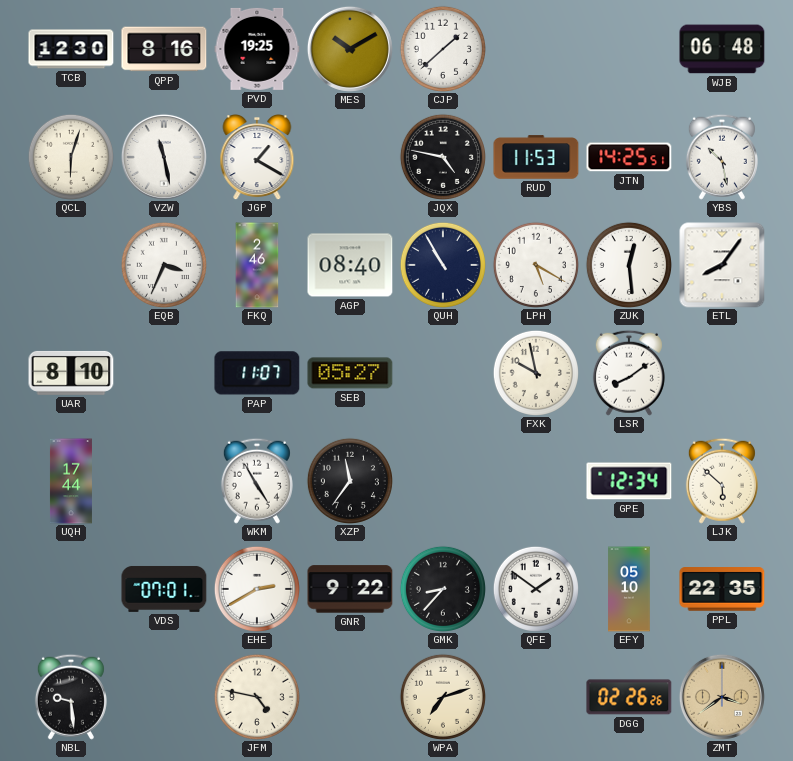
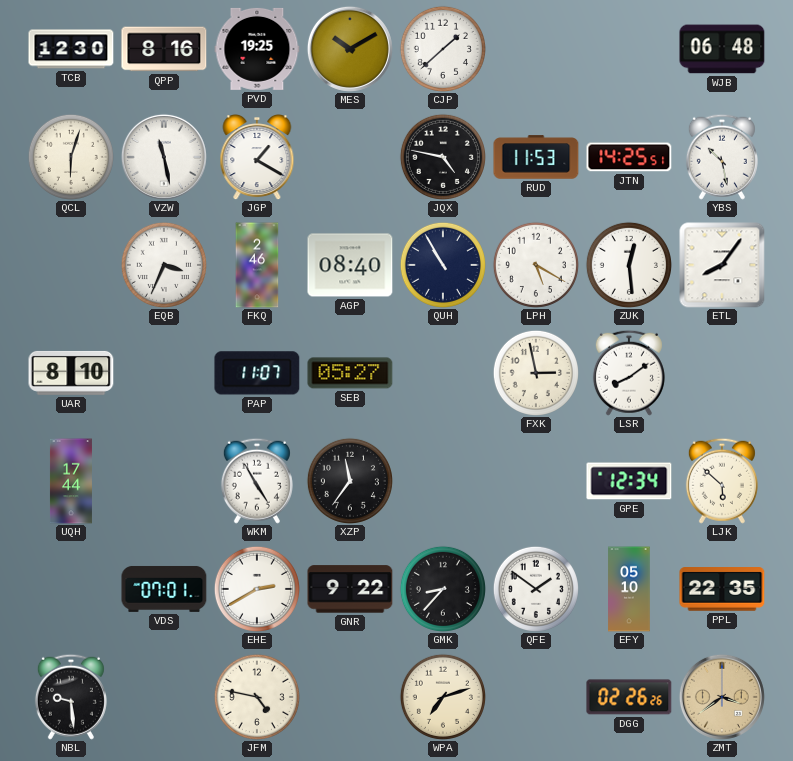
FXK: 9:58 -> 2:58
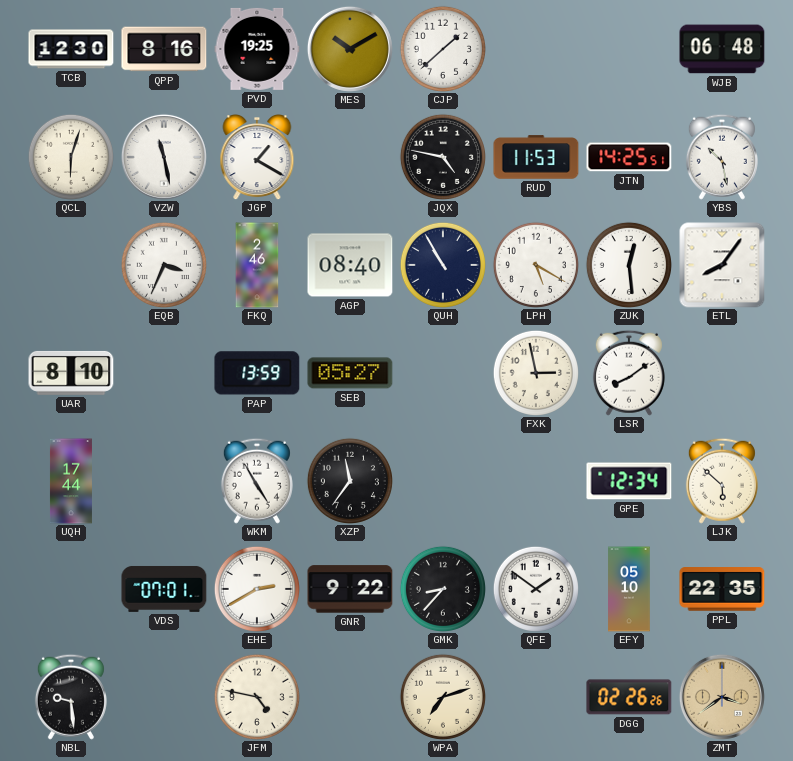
PAP: 11:07 -> 13:59
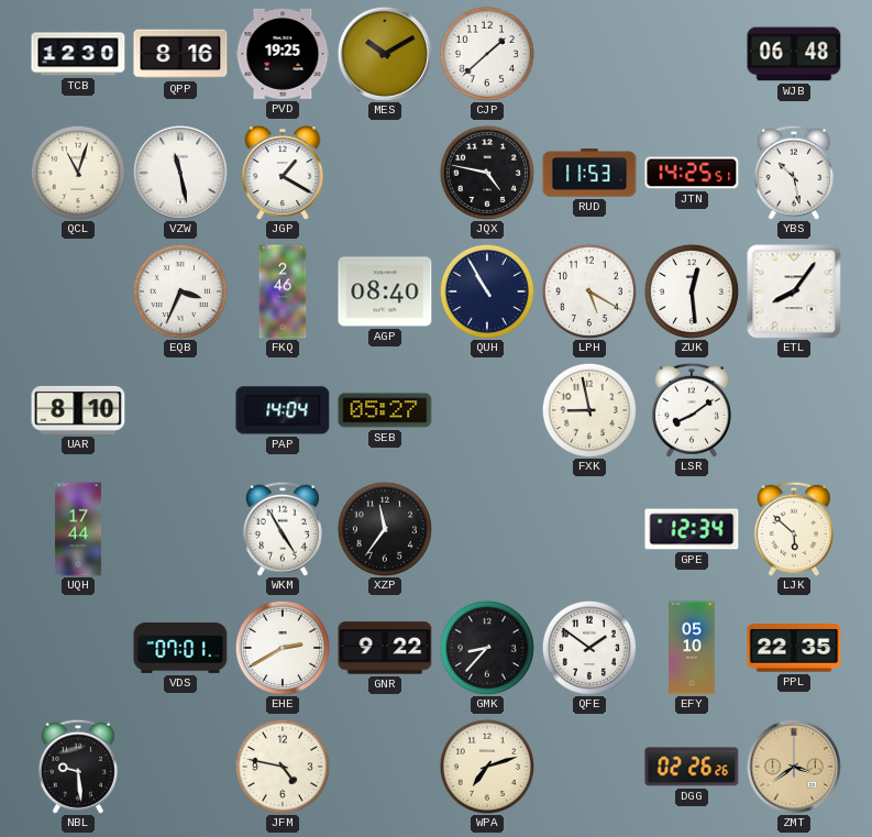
QCL: 6:03 -> 11:03
PAP: 13:59 -> 14:04
FXK: 2:58 -> 8:58
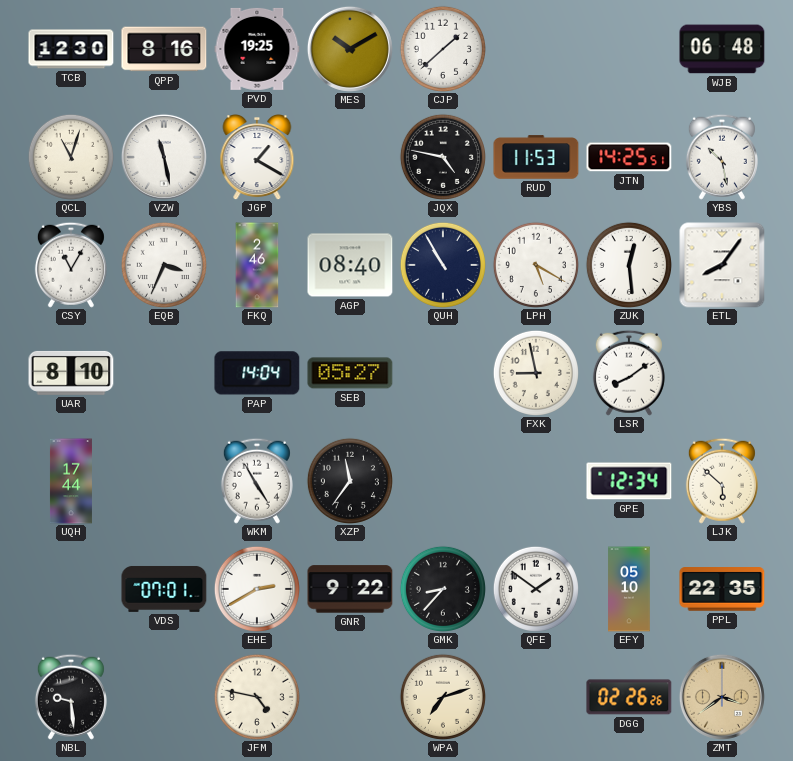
CSY: none -> 11:05
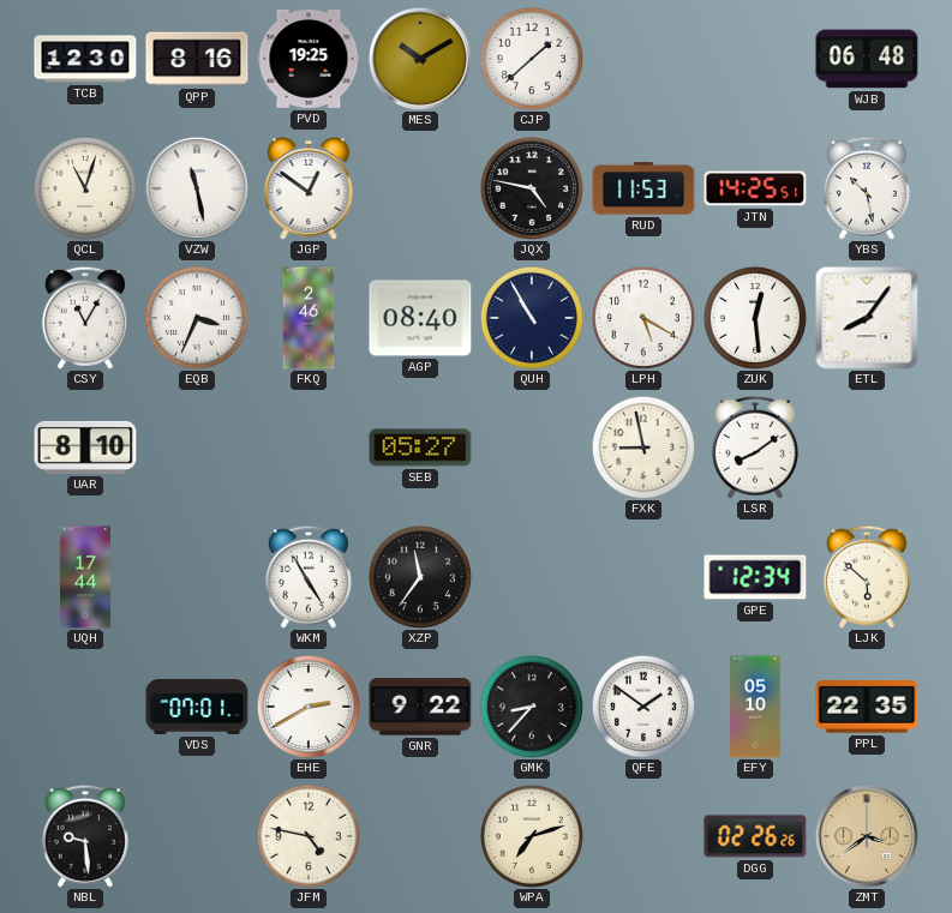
JGP: 1:20 -> 12:51
PAP: 14:04 -> none
